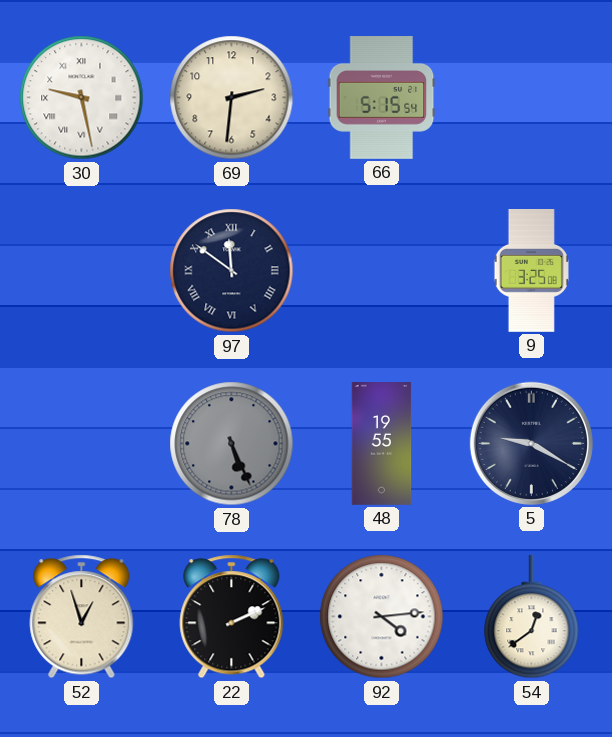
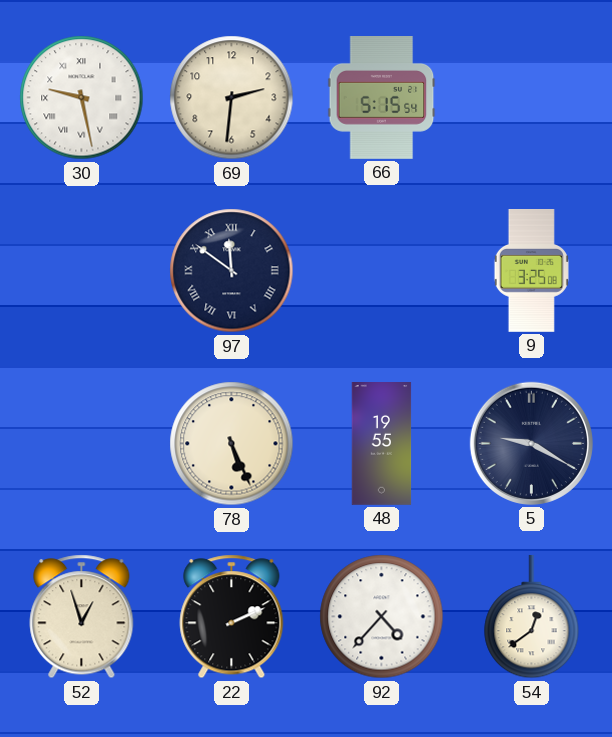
78 dial: grey -> cream
92: 4:14 -> 4:37
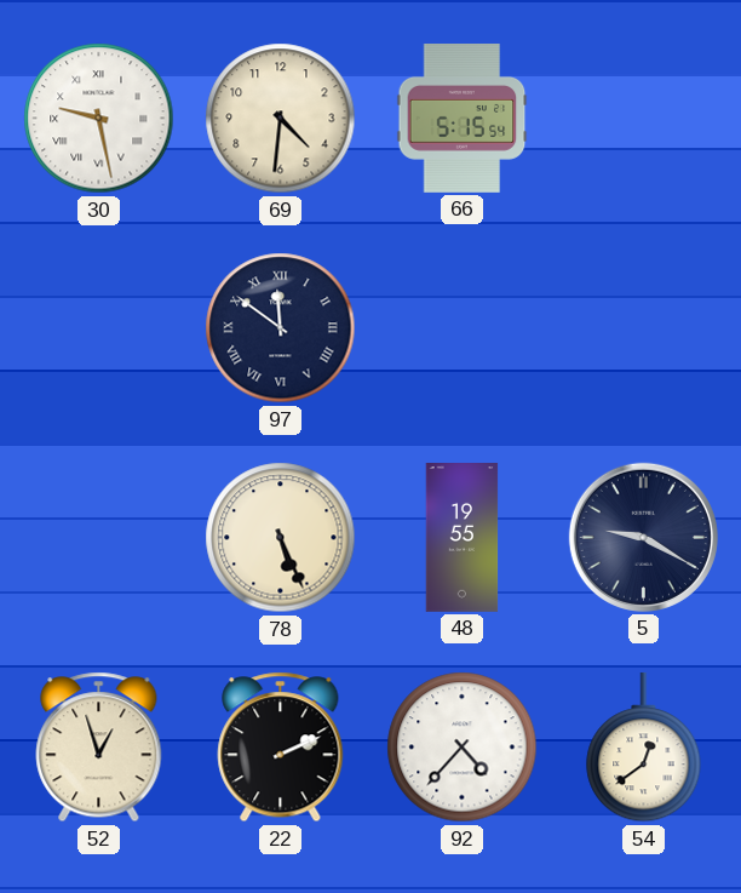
69: 2:31 -> 4:31
9: 3:25 -> none
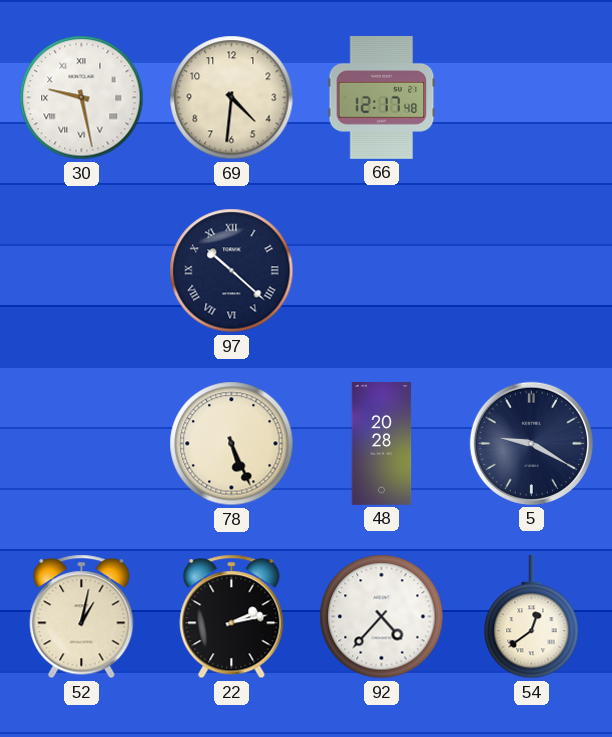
66: 5:15 -> 12:17
97: 11:51 -> 10:22
48: 19:55 -> 20:28
52: 12:57 -> 1:02
22: 2:11 -> 2:13
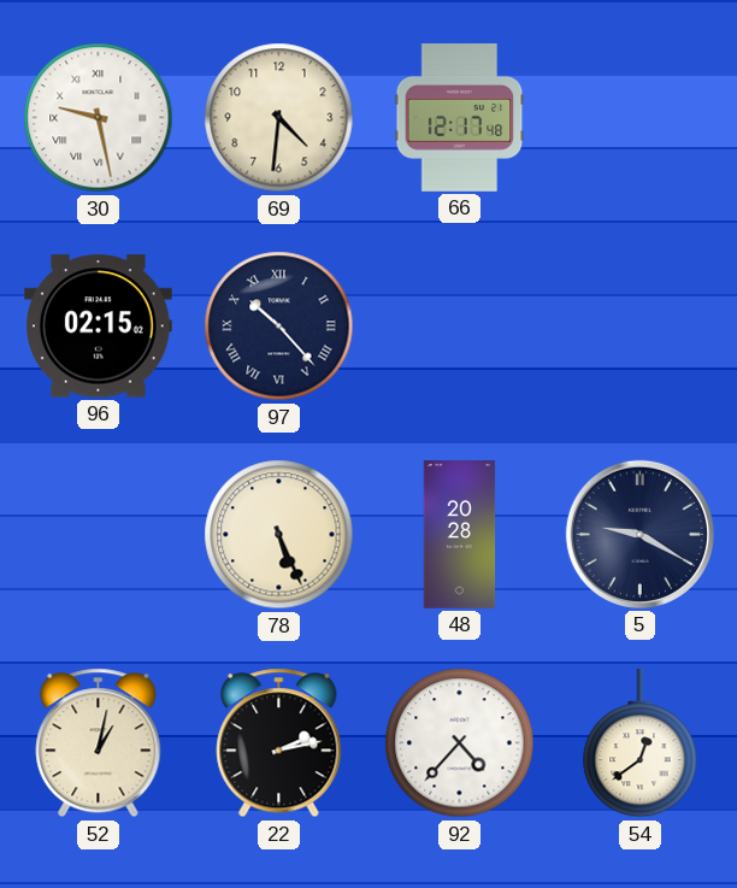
96: none -> 02:15
97: 10:22 -> 10:23
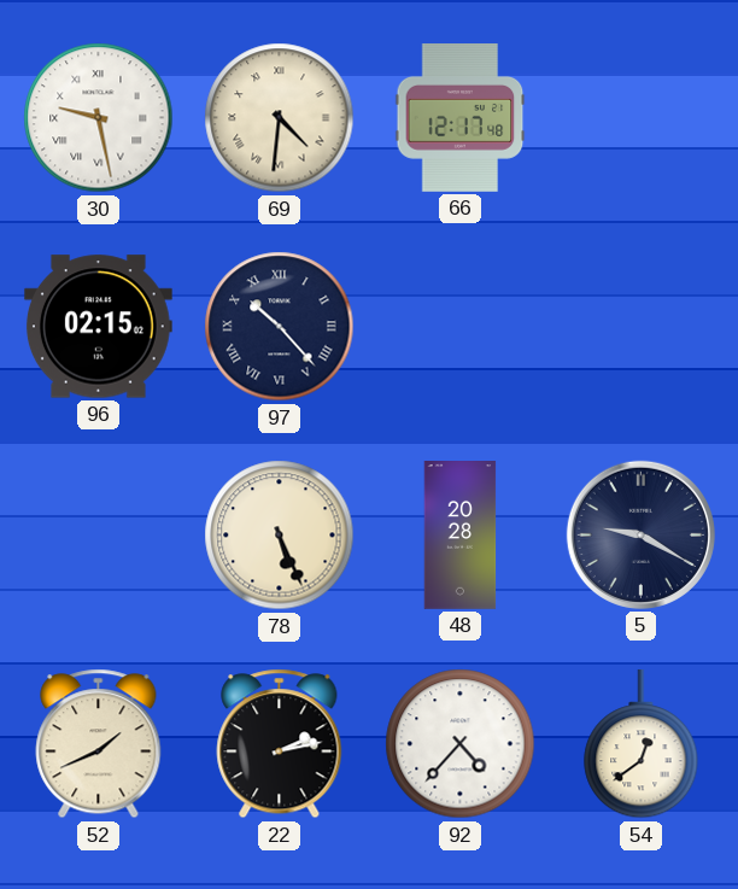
69 numerals: Arabic -> Roman
52: 1:02 -> 1:41
